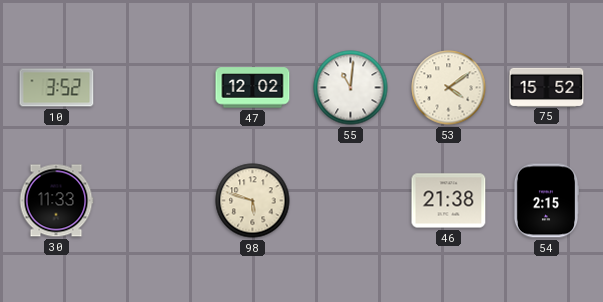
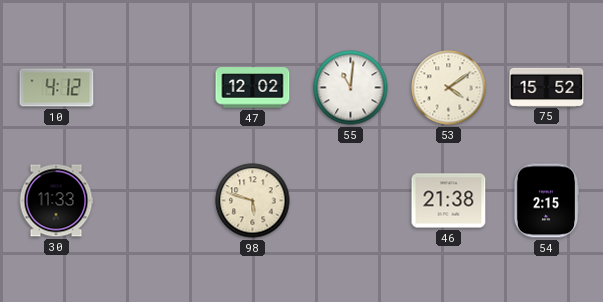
10: 3:52 -> 4:12
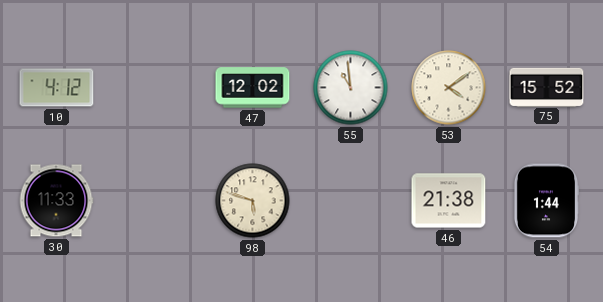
55: 11:01 -> 10:59
54: 2:15 -> 1:44
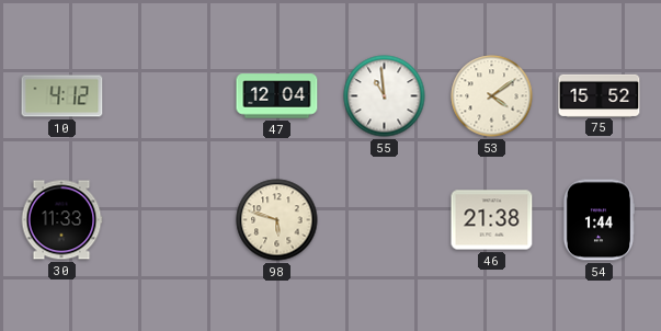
47: 12:02 -> 12:04
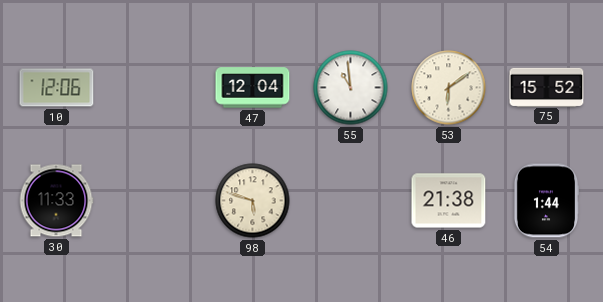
10: 4:12 -> 12:06
53: 4:09 -> 6:09
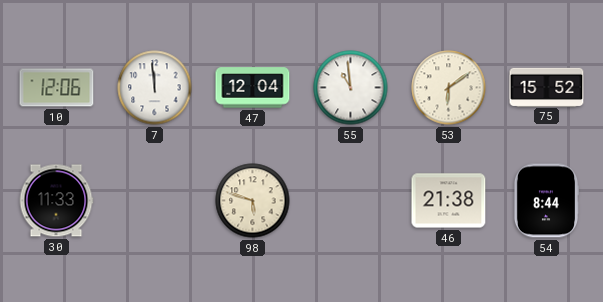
7: none -> 11:59
54: 1:44 -> 8:44
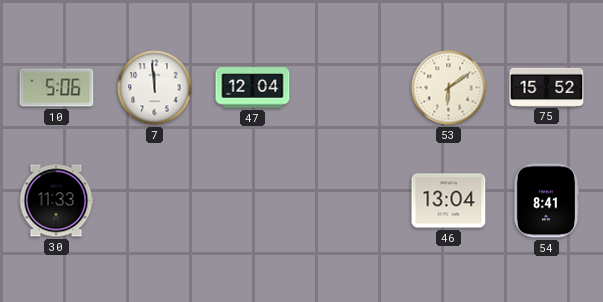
10: 12:06 -> 5:06
55: 10:59 -> none
98: 5:48 -> none
46: 21:38 -> 13:04
54: 8:44 -> 8:41
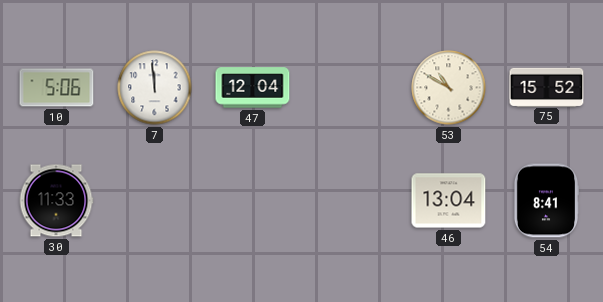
53: 6:09 -> 10:50
